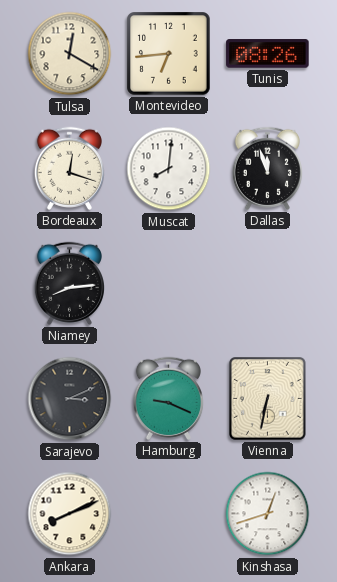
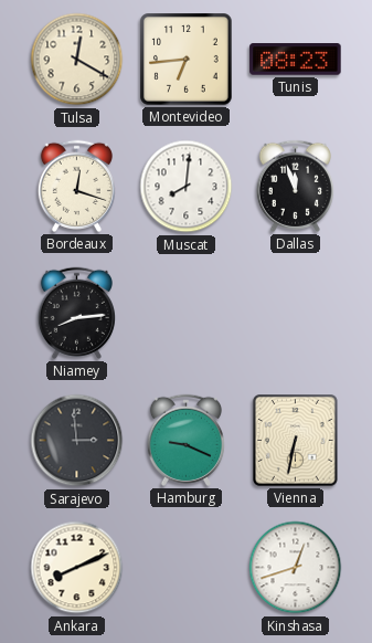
Tunis: 08:26 -> 08:23
Sarajevo: 3:11 -> 2:59
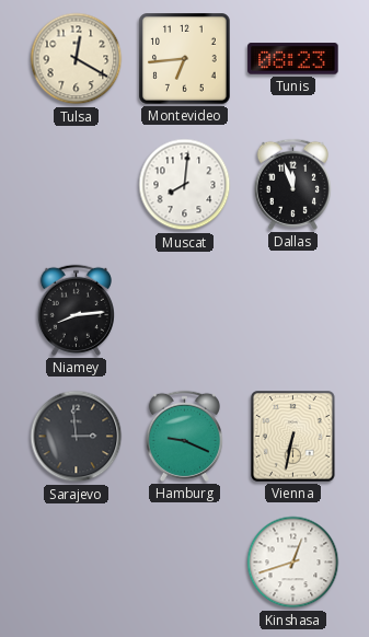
Bordeaux: 12:18 -> none
Ankara: 8:11 -> none
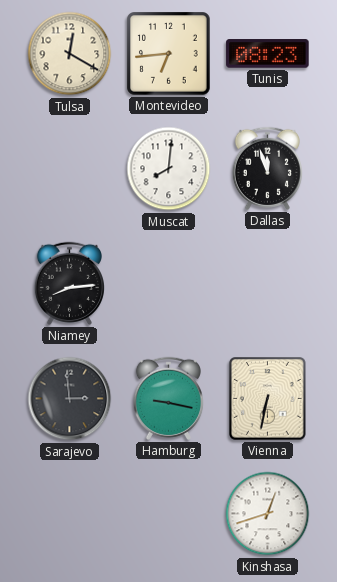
Hamburg: 9:19 -> 9:17
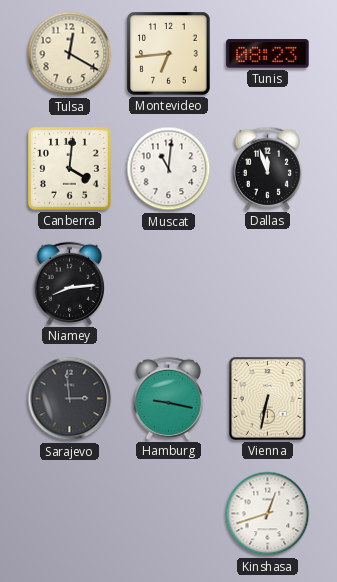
Canberra: none -> 4:01
Muscat: 8:01 -> 11:01
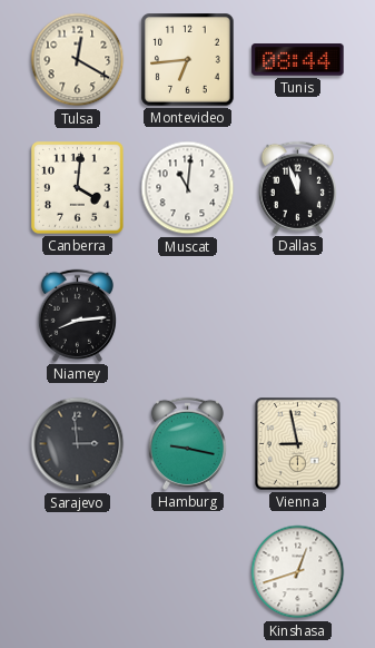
Tunis: 08:23 -> 08:44
Vienna: 6:32 -> 8:58
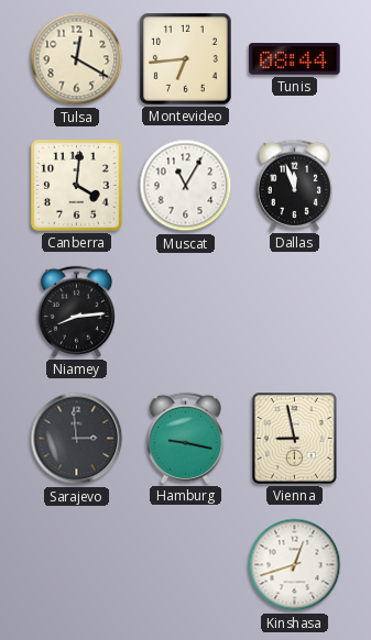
Muscat: 11:01 -> 11:05
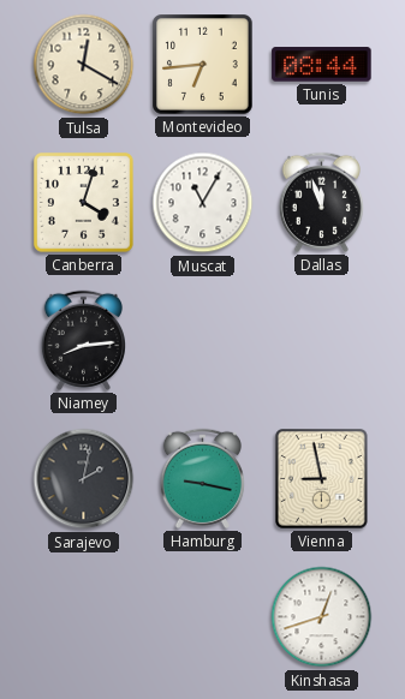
Canberra: 4:01 -> 4:03
Sarajevo: 2:59 -> 2:02
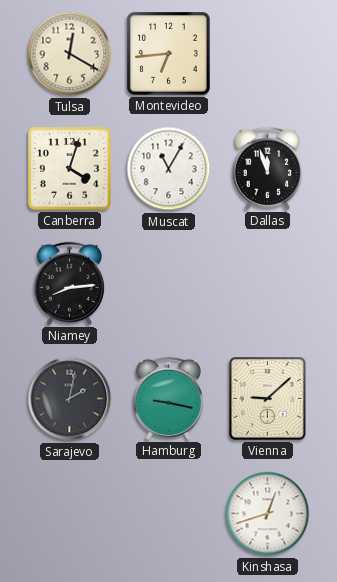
Tunis: 08:44 -> none
Vienna: 8:58 -> 9:08
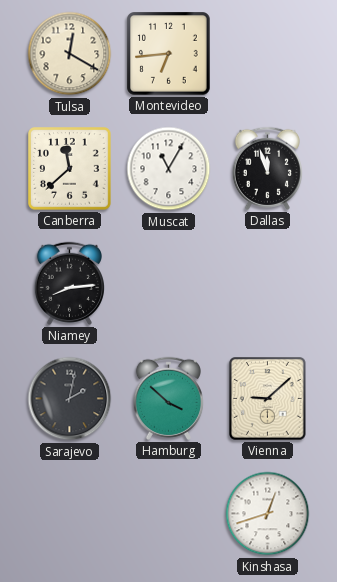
Canberra: 4:03 -> 11:38
Hamburg: 9:17 -> 3:52
